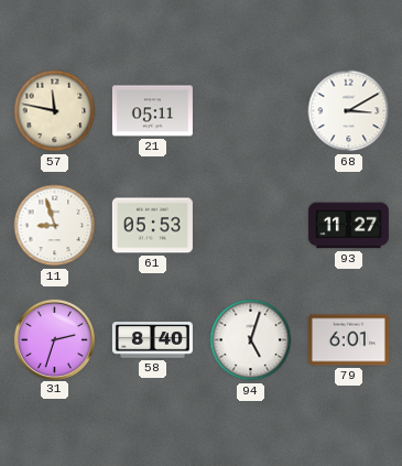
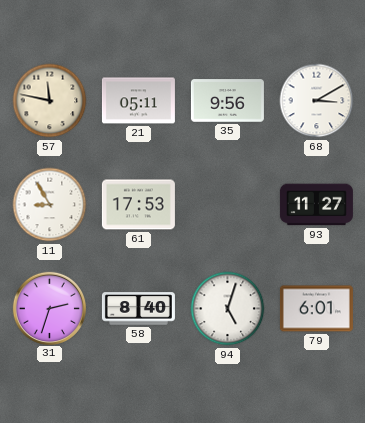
35: none -> 9:56
11: 8:57 -> 8:55
61: 05:53 -> 17:53
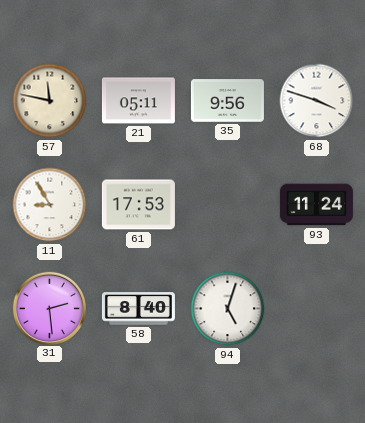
68: 3:10 -> 3:48
93: 11:27 -> 11:24
31: 2:33 -> 2:29
79: 6:01 -> none
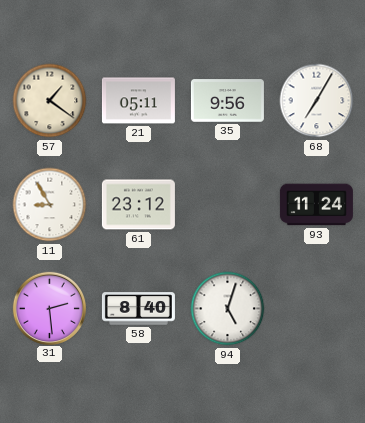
57: 11:47 -> 1:21
68: 3:48 -> 7:05
61: 17:53 -> 23:12
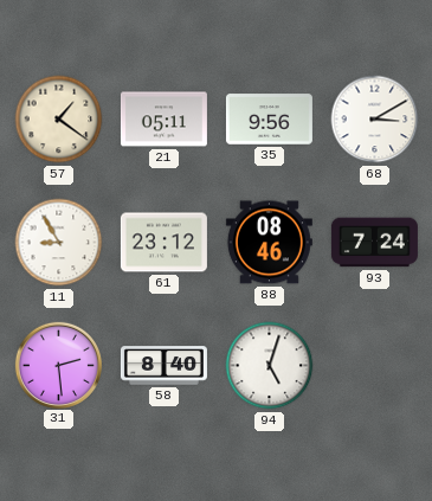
68: 7:05 -> 3:10
88: none -> 08:46
93: 11:24 -> 7:24
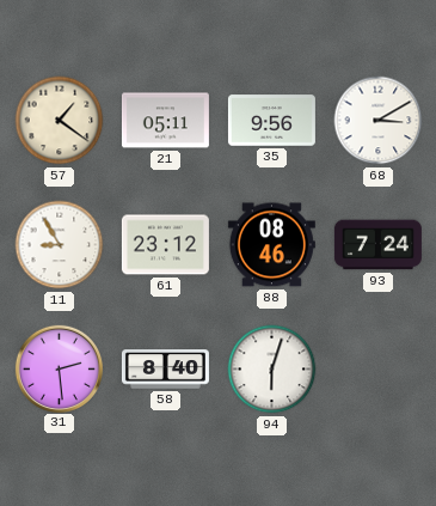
94: 5:03 -> 6:03
